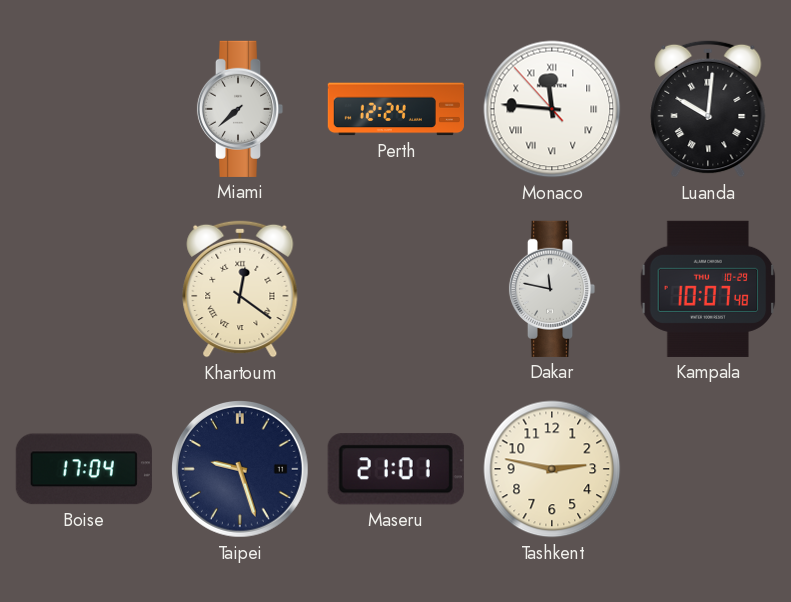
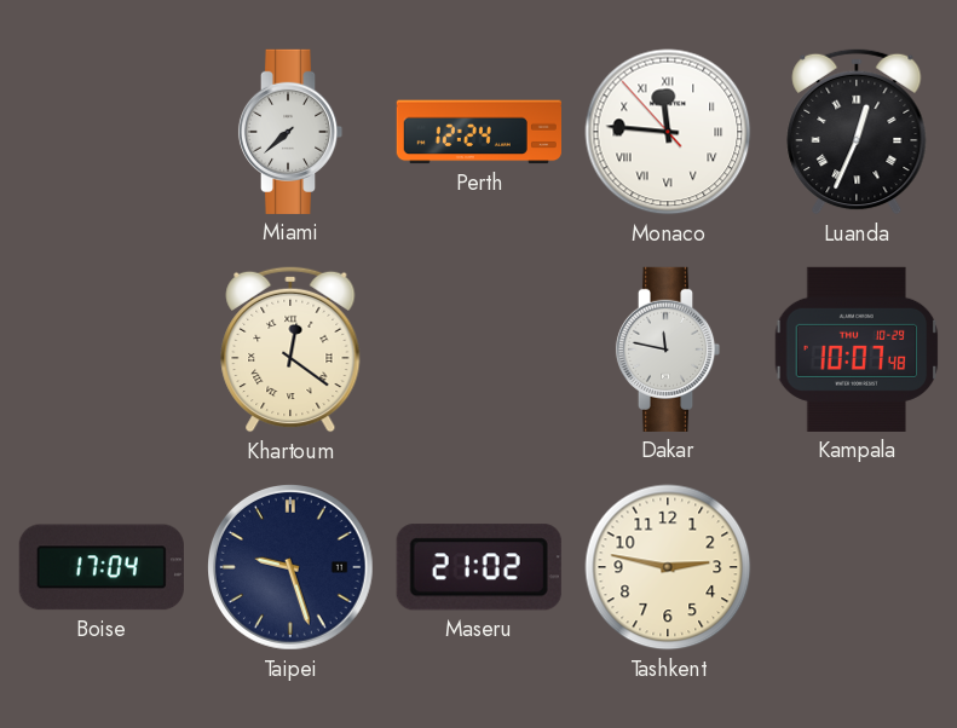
Luanda: 10:01 -> 12:34
Maseru: 21:01 -> 21:02
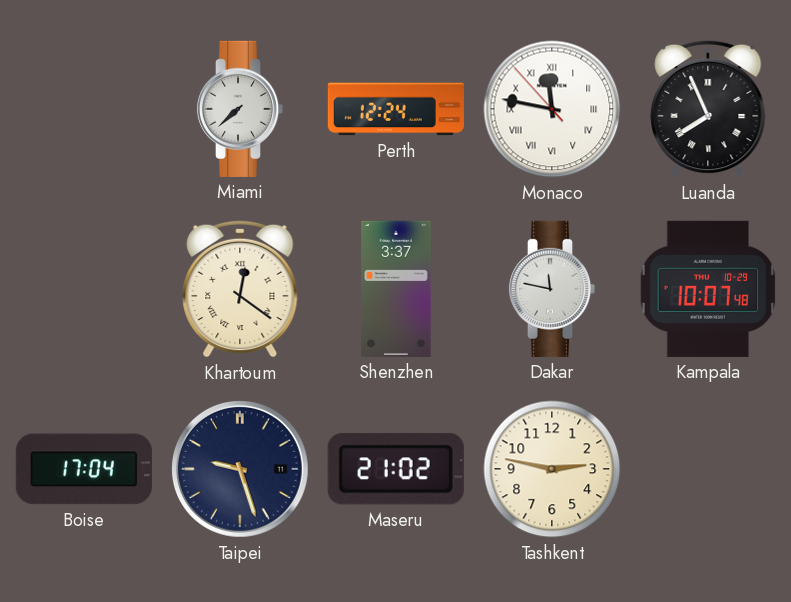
Monaco: 11:45 -> 11:46
Luanda: 12:34 -> 7:56
Shenzhen: none -> 3:37
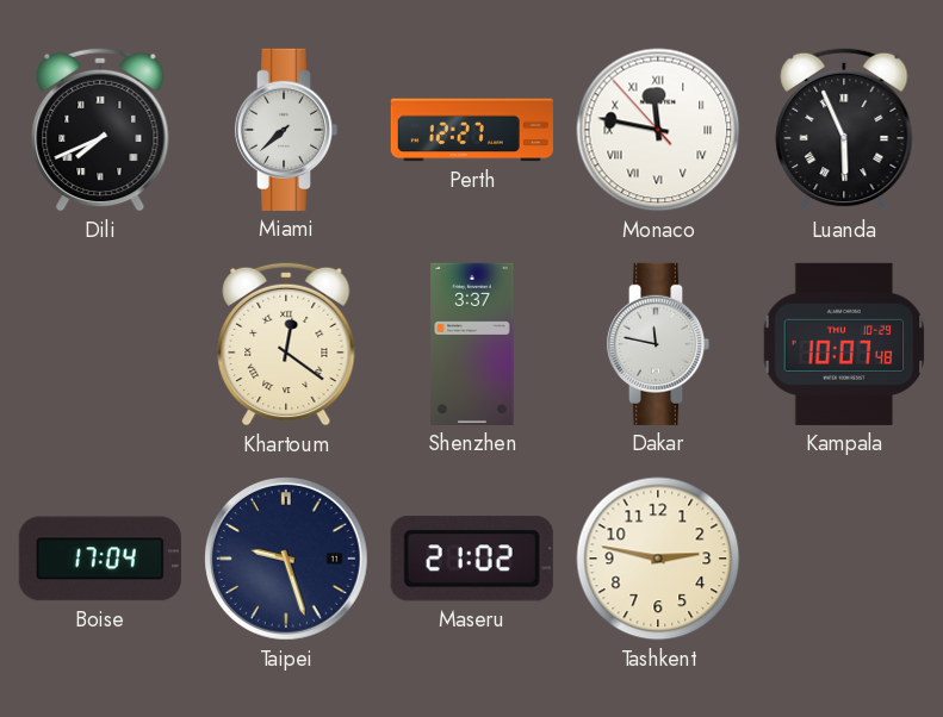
Dili: none -> 7:41
Perth: 12:24 -> 12:27
Luanda: 7:56 -> 5:56
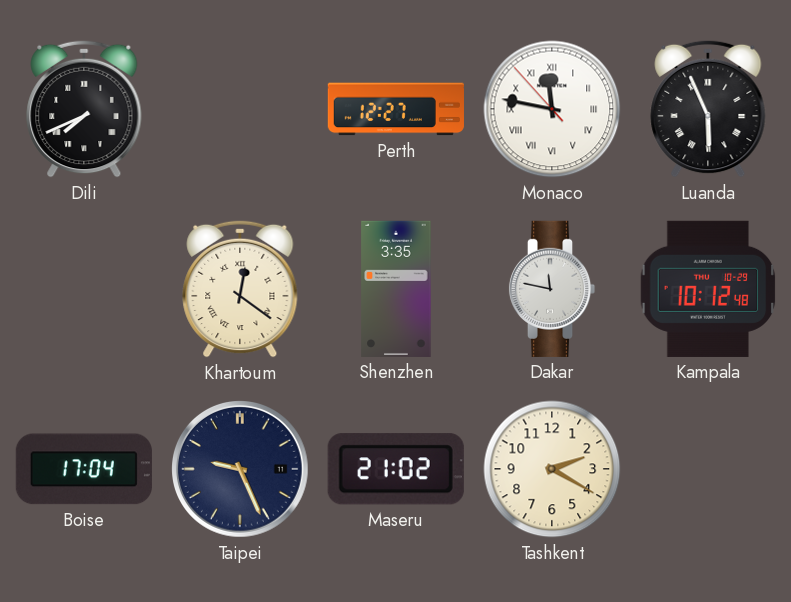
Miami: 7:38 -> none
Shenzhen: 3:37 -> 3:35
Kampala: 10:07 -> 10:12
Taipei: 9:27 -> 9:26
Tashkent: 2:47 -> 2:20
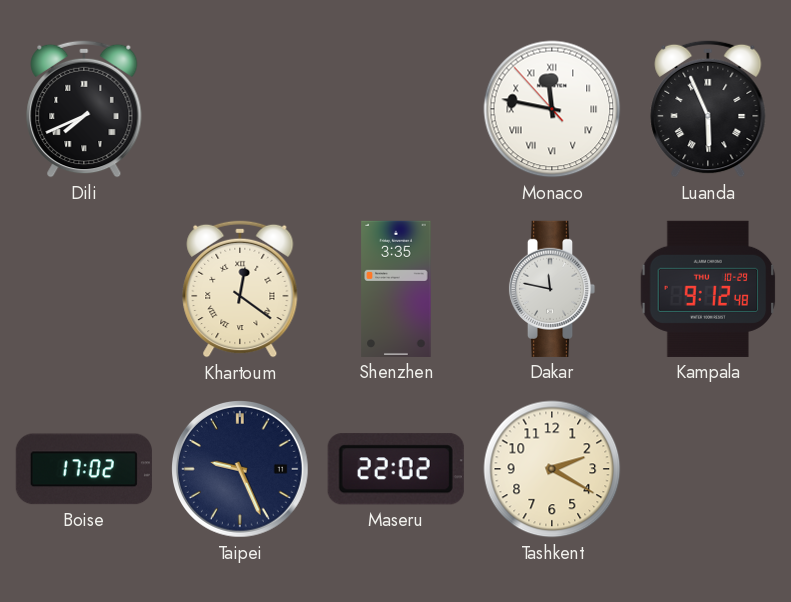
Perth: 12:27 -> none
Kampala: 10:12 -> 9:12
Boise: 17:04 -> 17:02
Maseru: 21:02 -> 22:02
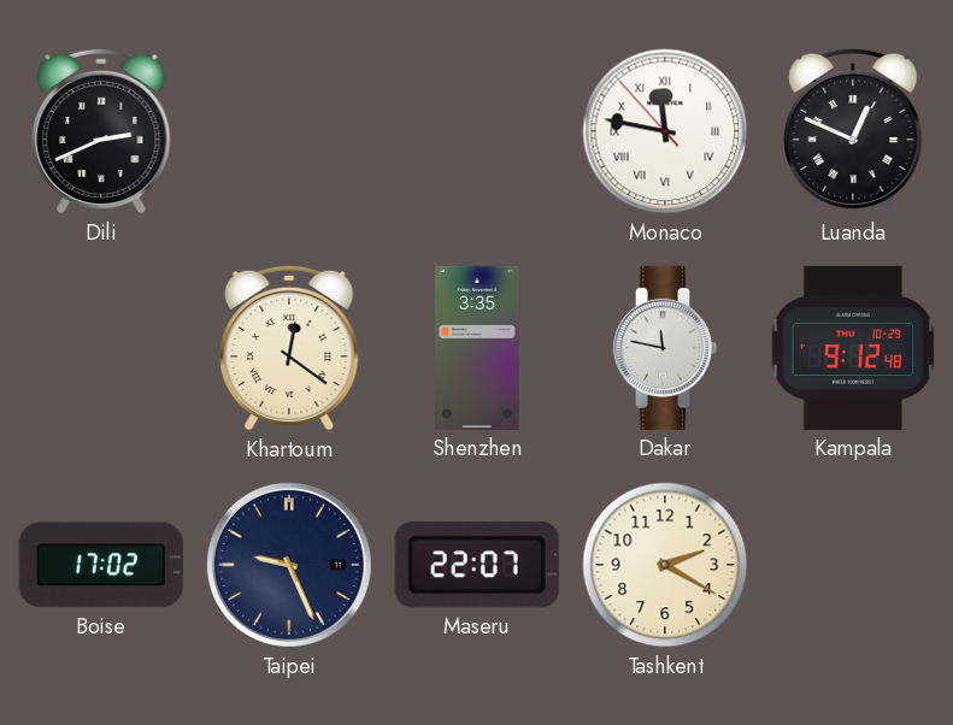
Dili: 7:41 -> 2:41
Luanda: 5:56 -> 12:49
Maseru: 22:02 -> 22:07
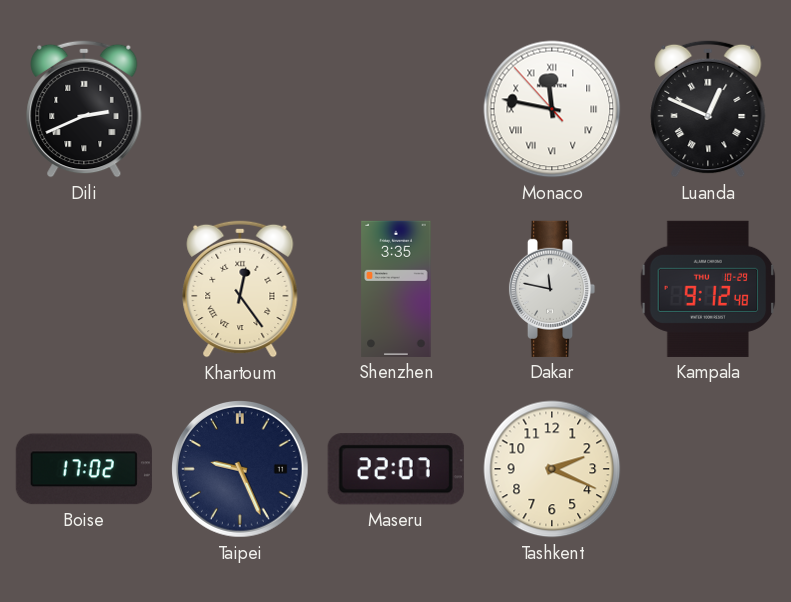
Khartoum: 12:21 -> 12:24
Tashkent: 2:20 -> 2:19
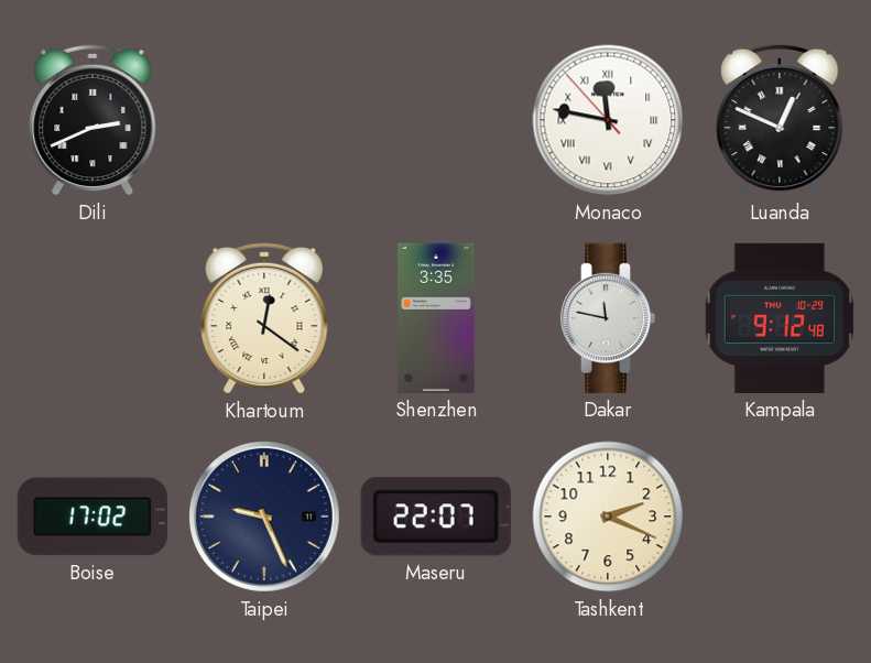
Khartoum: 12:24 -> 12:21
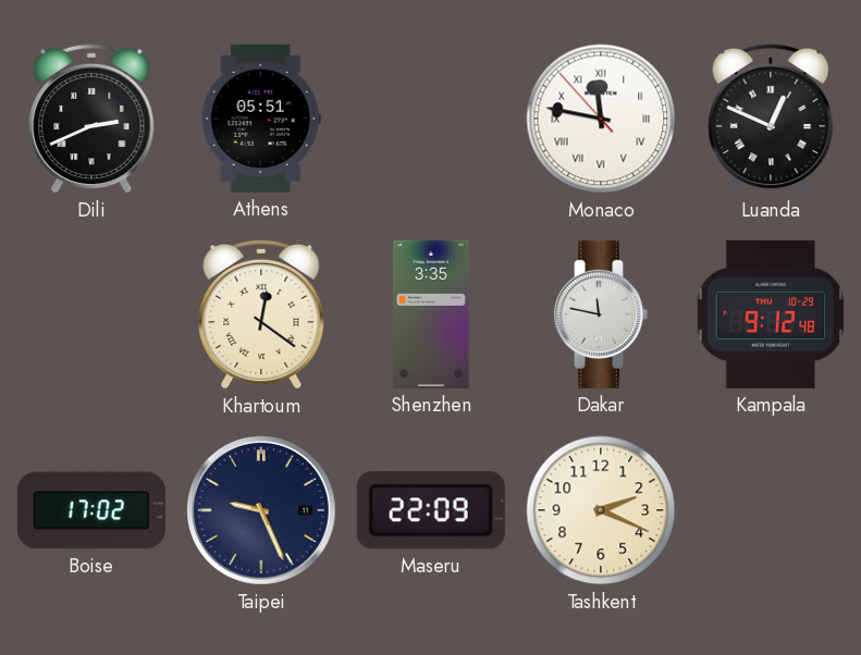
Athens: none -> 05:51
Maseru: 22:07 -> 22:09
